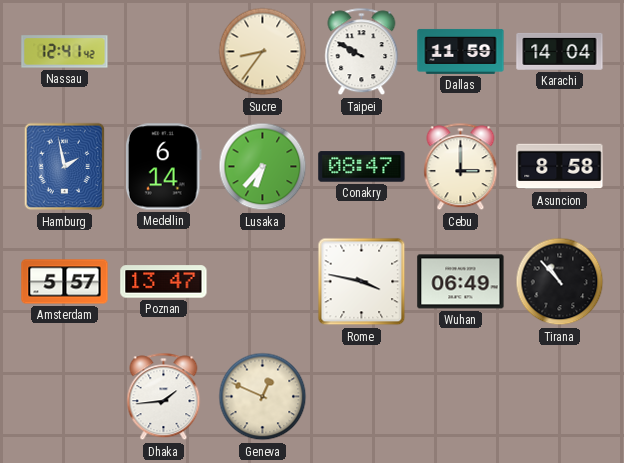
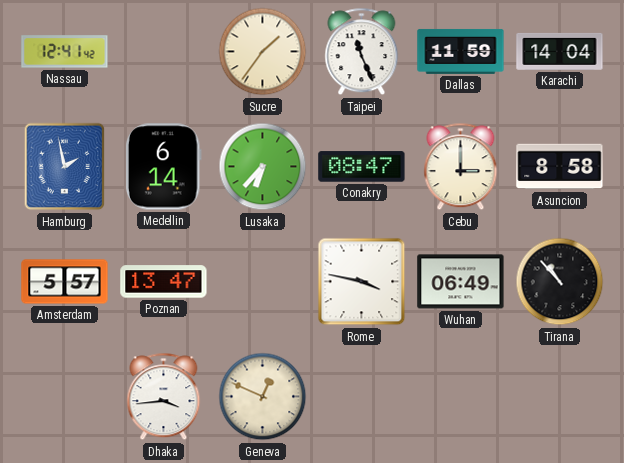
Sucre: 8:36 -> 1:36
Taipei: 9:50 -> 11:26
Dhaka: 1:44 -> 3:44
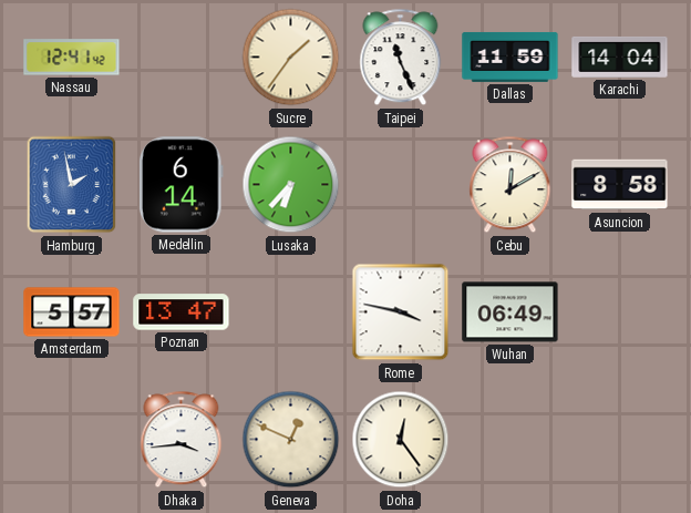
Conakry: 08:47 -> none
Cebu: 3:00 -> 12:10
Tirana: 10:53 -> none
Doha: none -> 12:24
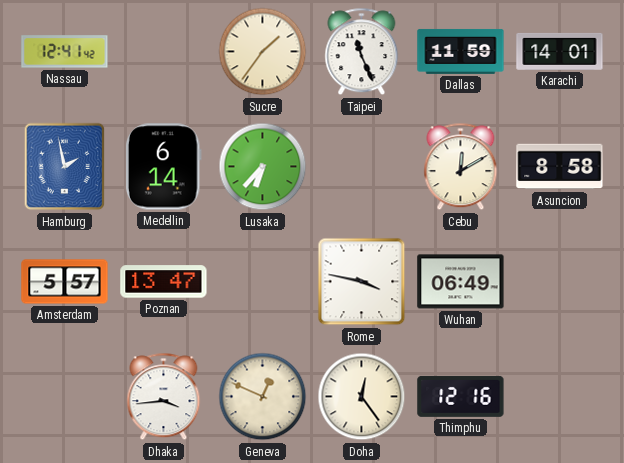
Karachi: 14:04 -> 14:01
Thimphu: none -> 12:16
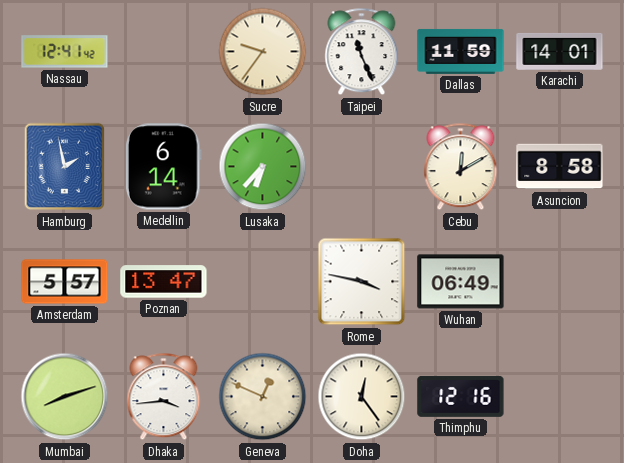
Sucre: 1:36 -> 9:36
Mumbai: none -> 8:12
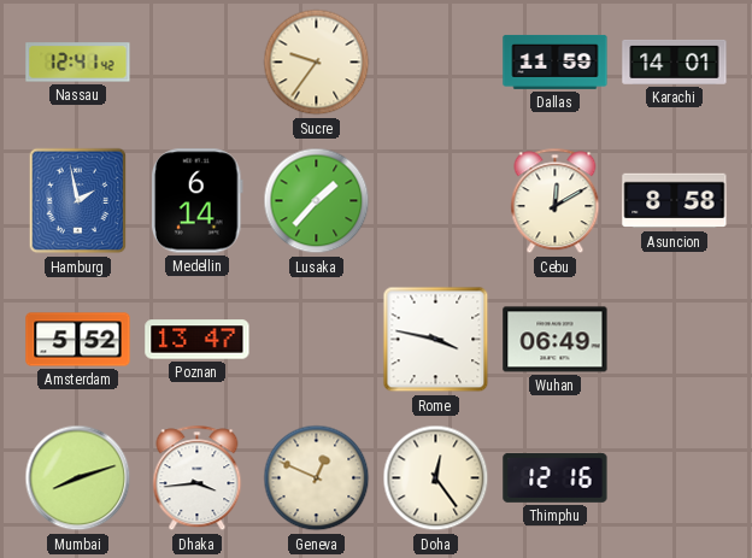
Taipei: 11:26 -> none
Lusaka: 6:37 -> 1:37
Amsterdam: 5:57 -> 5:52
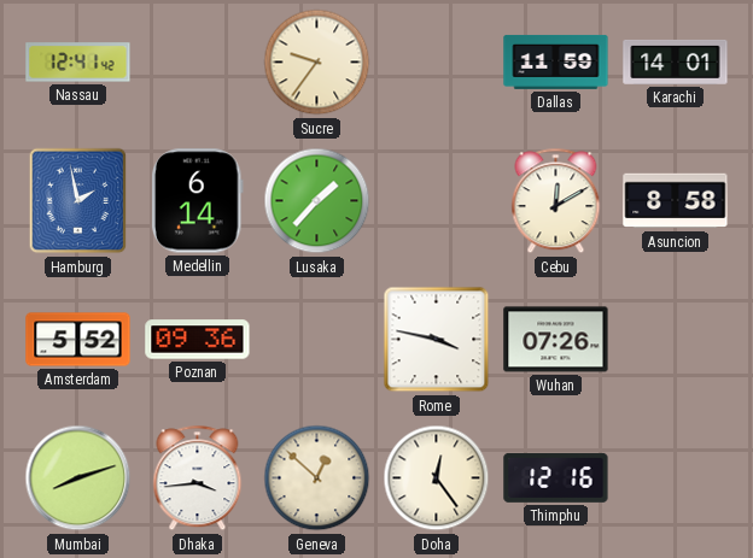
Poznan: 13:47 -> 09:36
Wuhan: 06:49 -> 07:26
Geneva: 12:49 -> 12:52
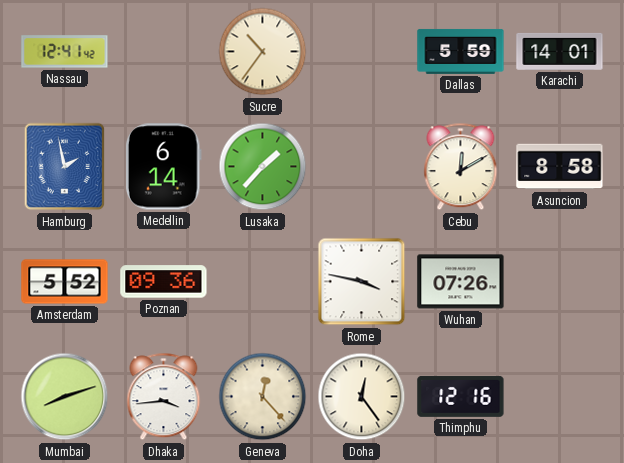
Sucre: 9:36 -> 10:36
Dallas: 11:59 -> 5:59
Geneva: 12:52 -> 12:23
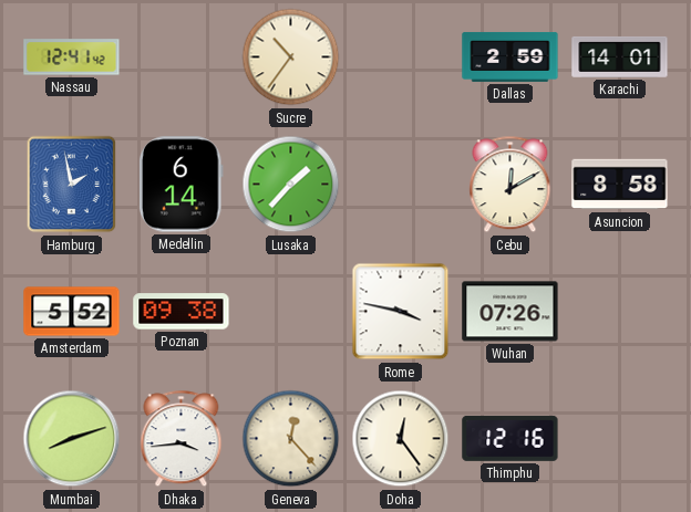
Dallas: 5:59 -> 2:59
Poznan: 09:36 -> 09:38
